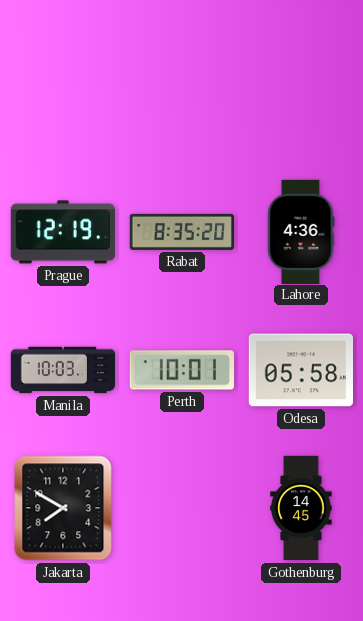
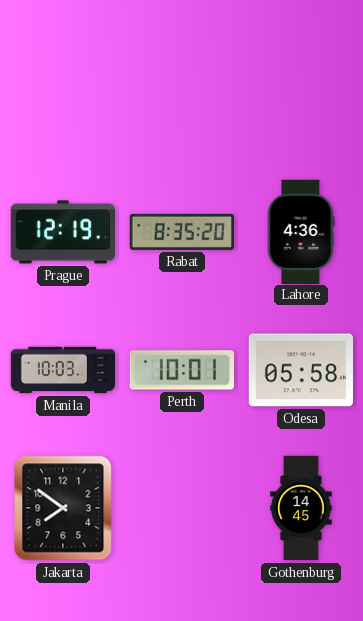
Jakarta: 7:50 -> 7:51
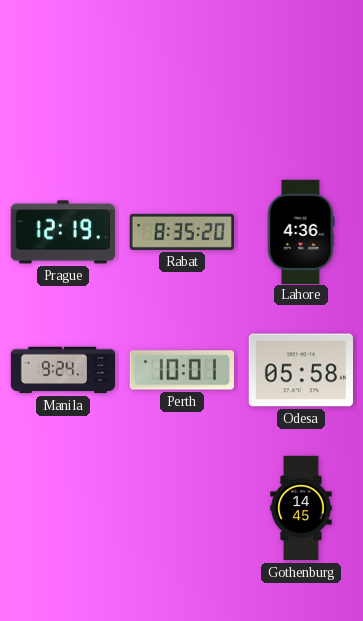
Manila: 10:03 -> 9:24
Jakarta: 7:51 -> none
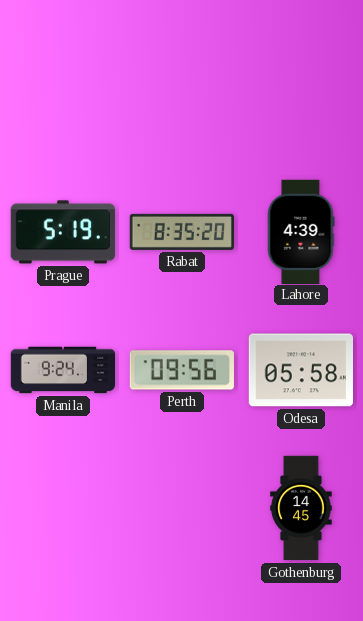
Prague: 12:19 -> 5:19
Lahore: 4:36 -> 4:39
Perth: 10:01 -> 09:56
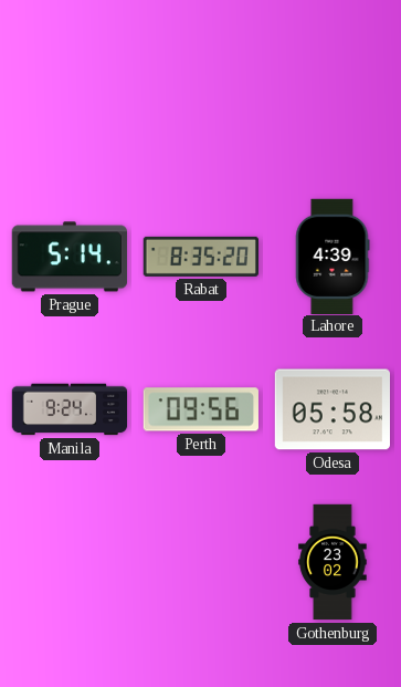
Prague: 5:19 -> 5:14
Gothenburg: 14:45 -> 23:02
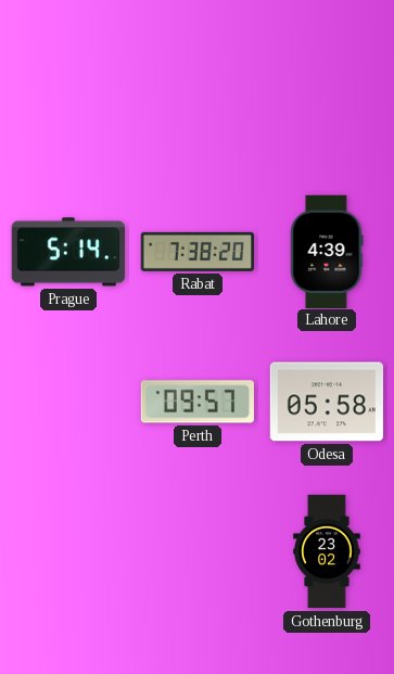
Rabat: 8:35 -> 7:38
Manila: 9:24 -> none
Perth: 09:56 -> 09:57
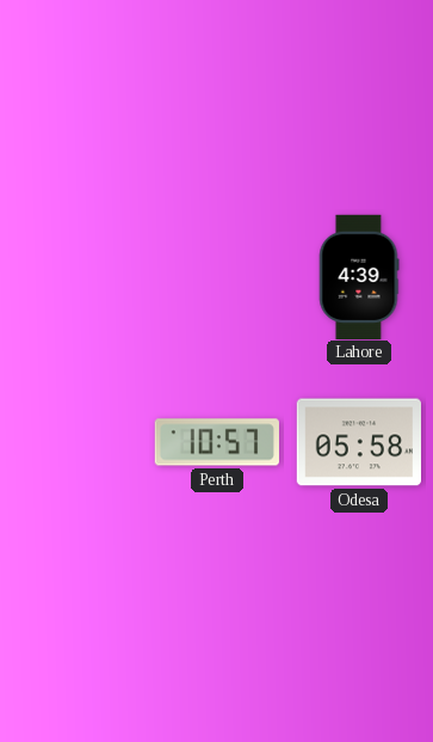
Prague: 5:14 -> none
Rabat: 7:38 -> none
Perth: 09:57 -> 10:57
Gothenburg: 23:02 -> none
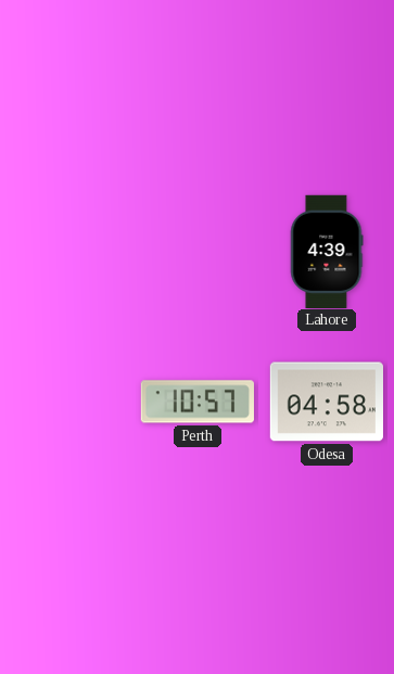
Odesa: 05:58 -> 04:58
